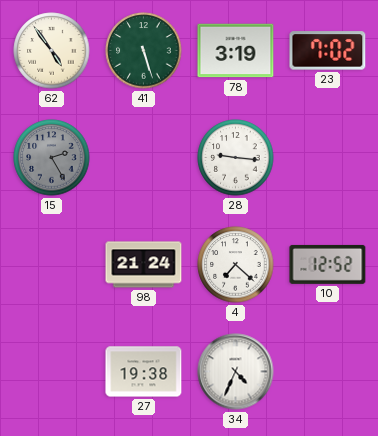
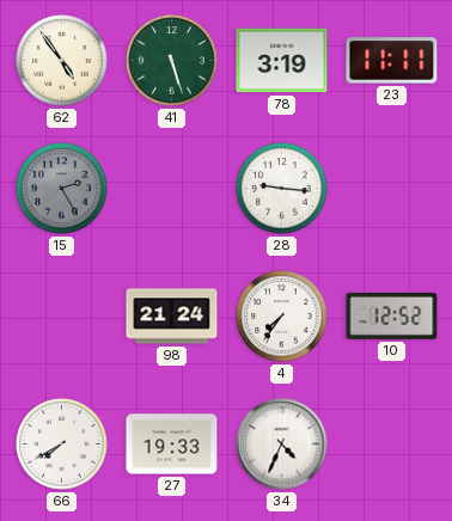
23: 7:02 -> 11:11
4: 7:22 -> 7:36
66: none -> 7:40
27: 19:38 -> 19:33
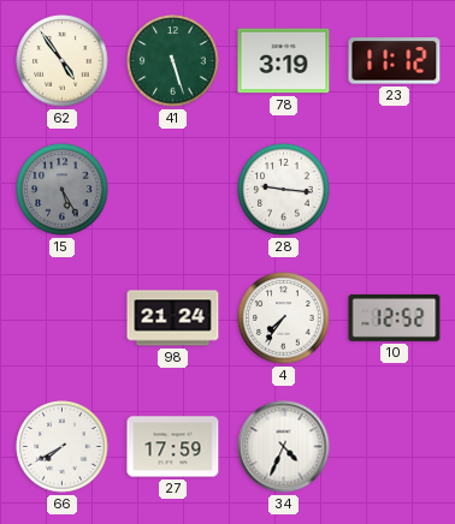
23: 11:11 -> 11:12
15: 2:25 -> 5:25
27: 19:33 -> 17:59
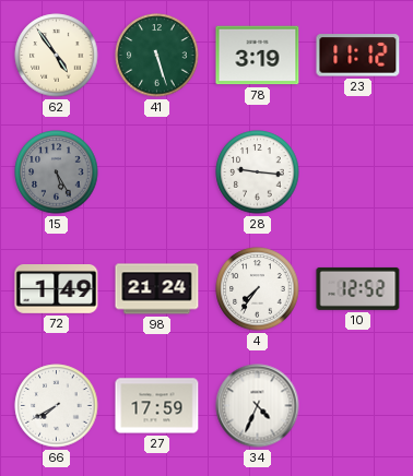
72: none -> 1:49
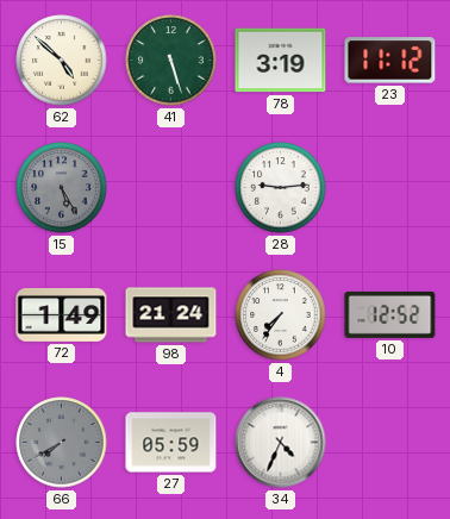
62: 4:54 -> 4:52
28: 9:16 -> 9:14
66 dial: white -> grey
27: 17:59 -> 05:59
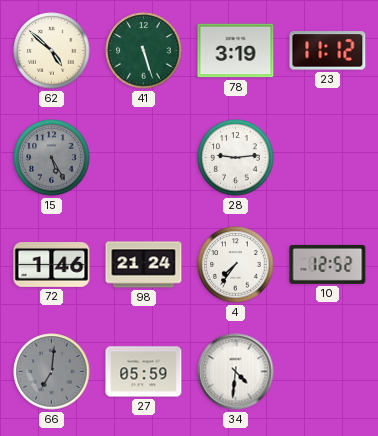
72: 1:49 -> 1:46
66: 7:40 -> 7:01
34: 4:34 -> 4:31
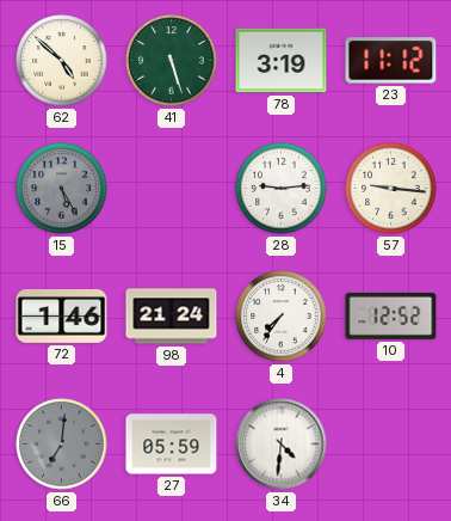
57: none -> 9:16
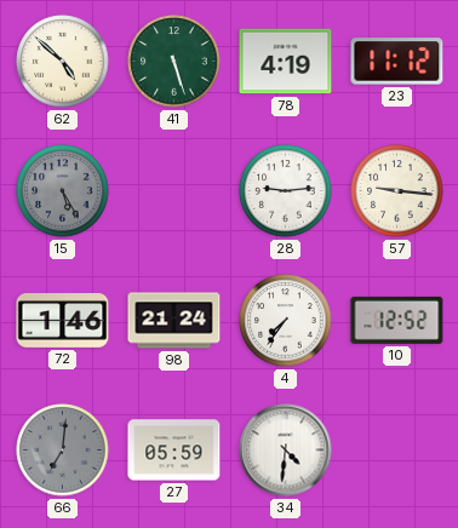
78: 3:19 -> 4:19
